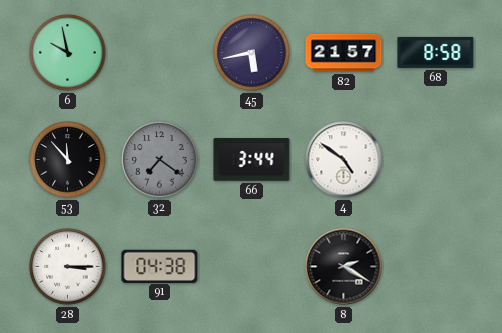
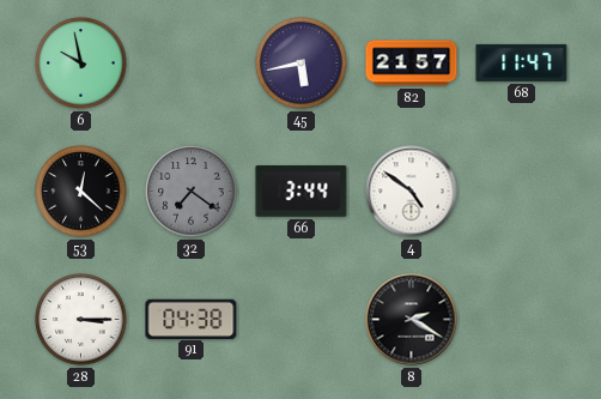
68: 8:58 -> 11:47
53: 11:53 -> 12:22
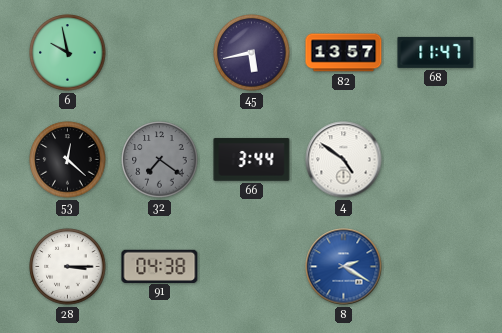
82: 21:57 -> 13:57
8 dial: black -> blue
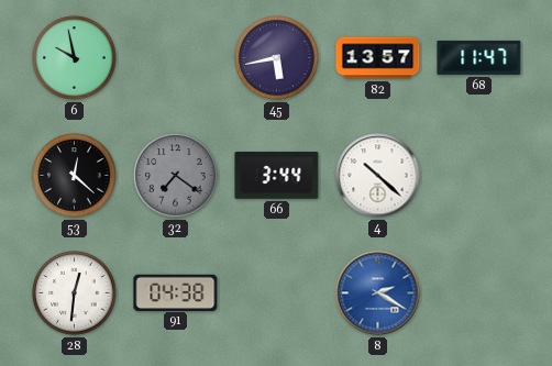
4: 4:51 -> 10:22
28: 3:15 -> 12:31
